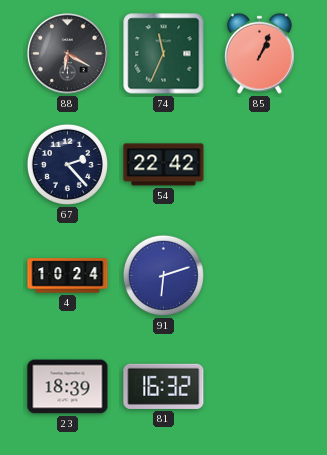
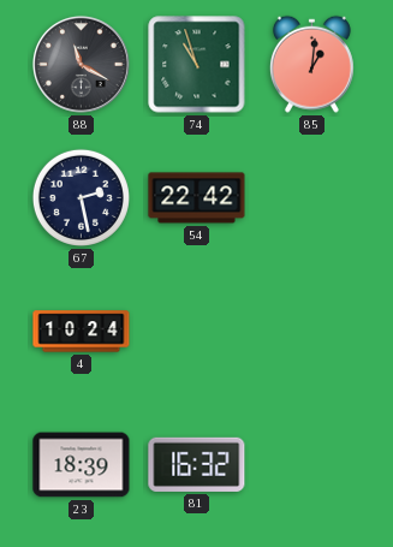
88: 6:20 -> 11:20
74: 11:34 -> 10:57
85: 1:04 -> 1:01
67: 2:23 -> 2:28
91: 6:12 -> none
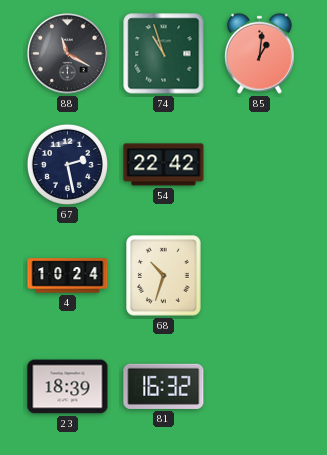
68: none -> 10:33
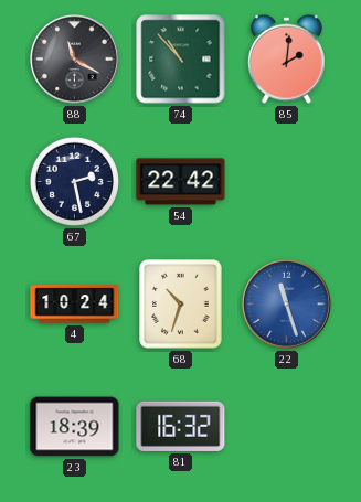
74: 10:57 -> 10:53
85: 1:01 -> 2:01
22: none -> 11:27
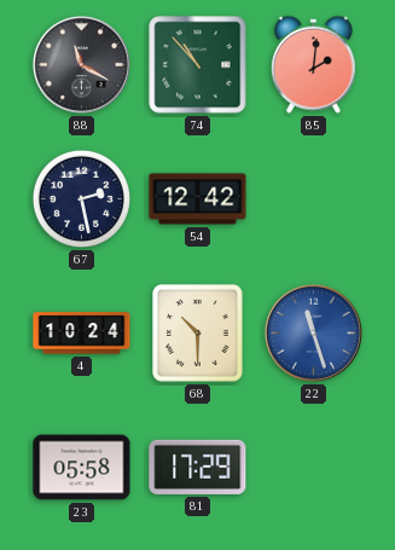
54: 22:42 -> 12:42
68: 10:33 -> 10:30
23: 18:39 -> 05:58
81: 16:32 -> 17:29
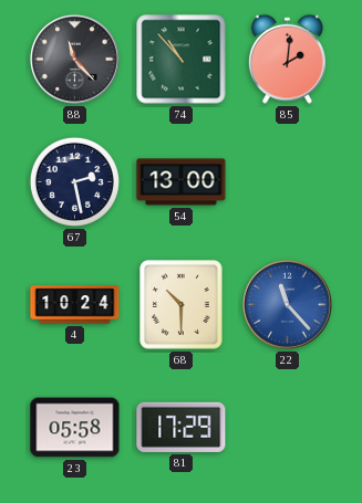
88: 11:20 -> 11:23
54: 12:42 -> 13:00
22: 11:27 -> 11:23
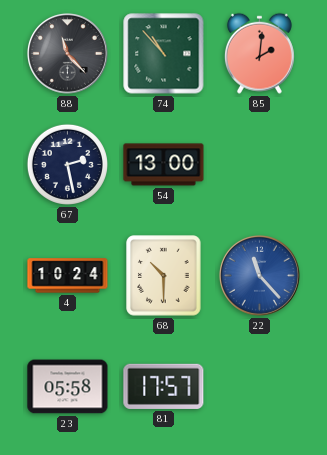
81: 17:29 -> 17:57
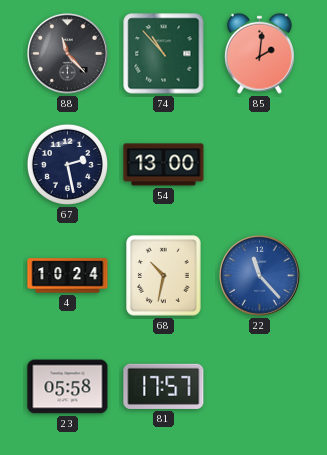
68: 10:30 -> 10:32
